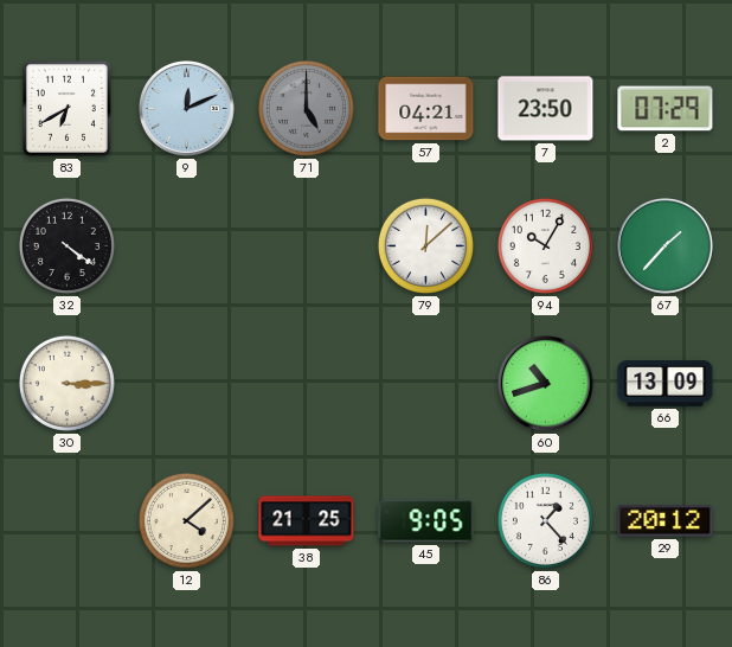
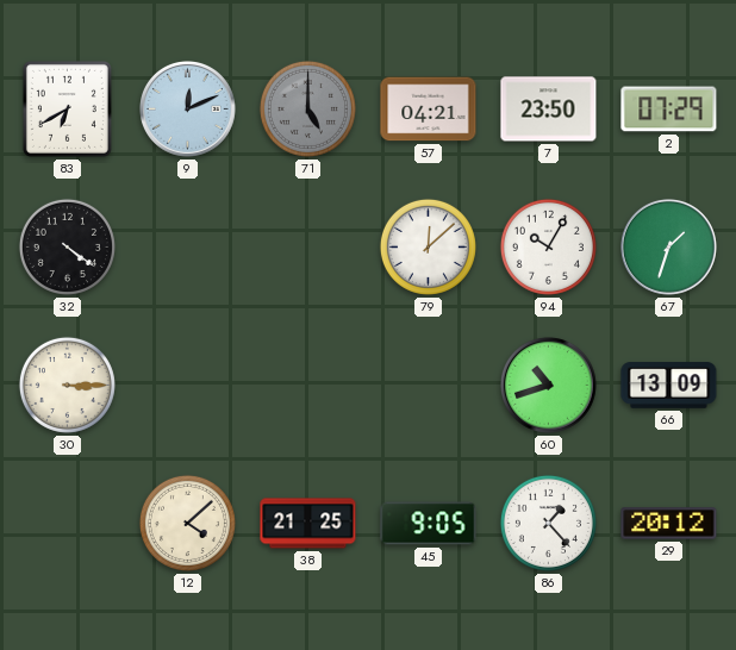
67: 1:37 -> 1:33
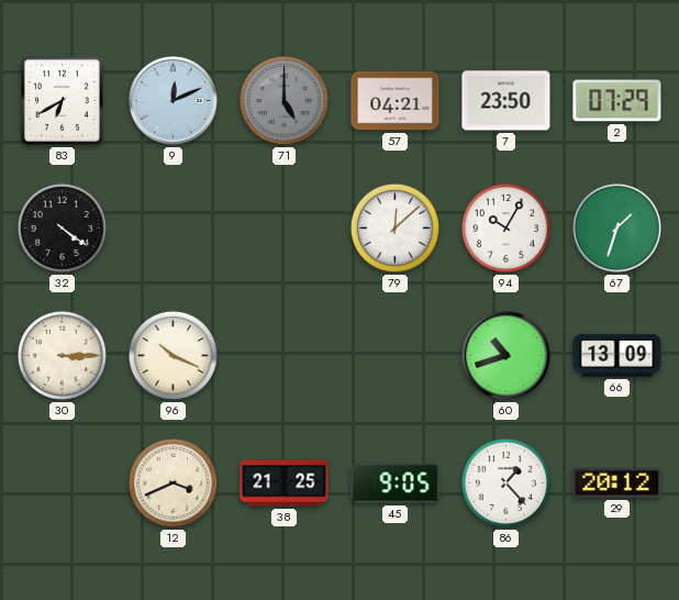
96: none -> 10:19
12: 4:08 -> 3:41
